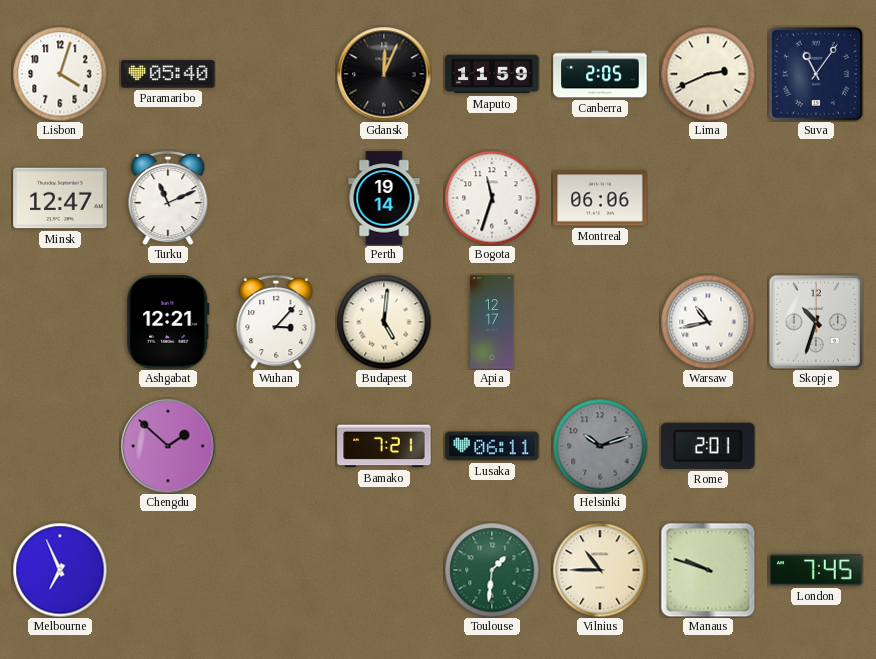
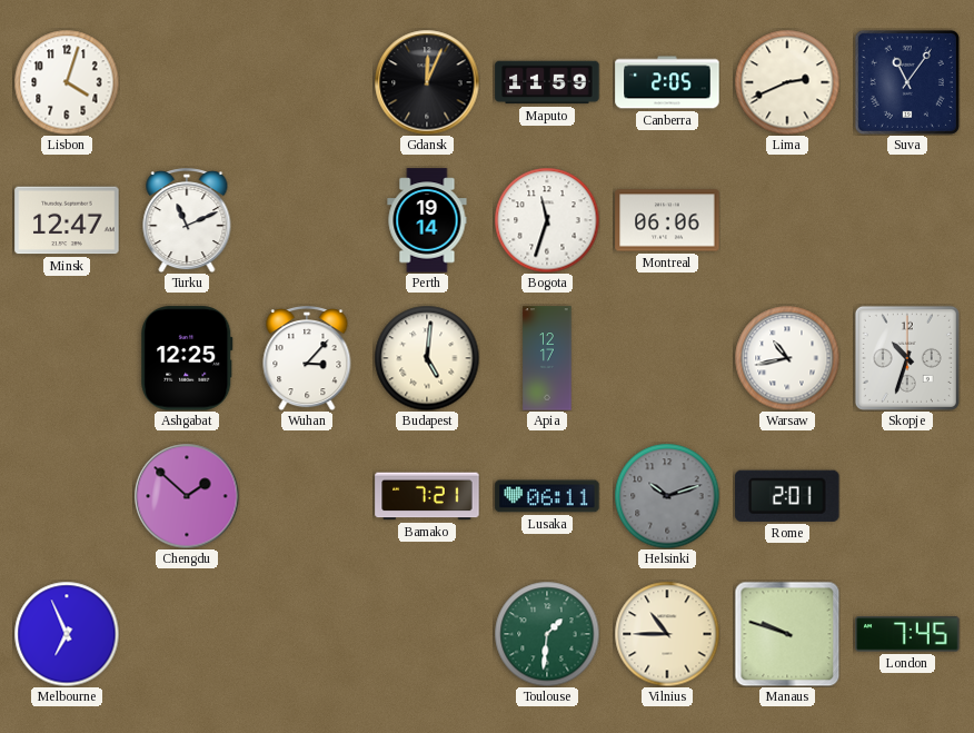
Paramaribo: 05:40 -> none
Ashgabat: 12:21 -> 12:25
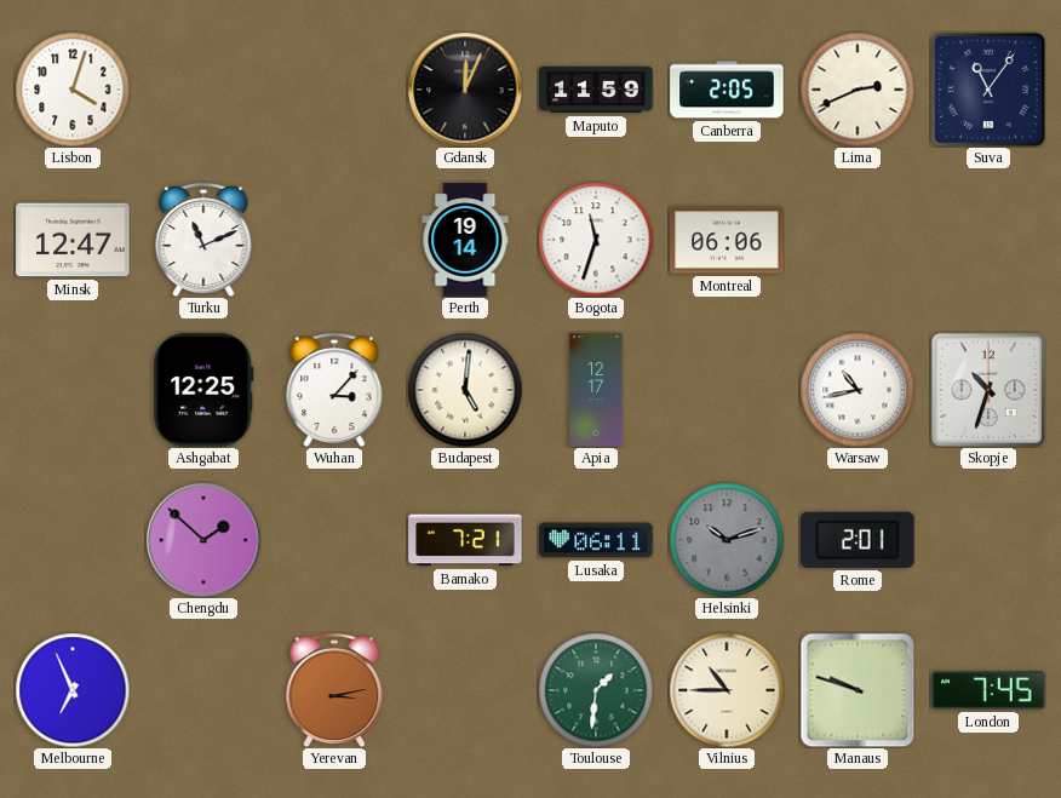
Yerevan: none -> 3:13
